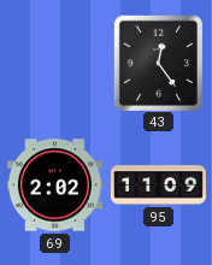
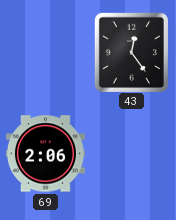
69: 2:02 -> 2:06
95: 11:09 -> none
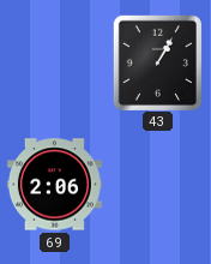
43: 12:24 -> 1:05
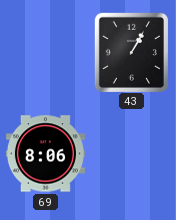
69: 2:06 -> 8:06
